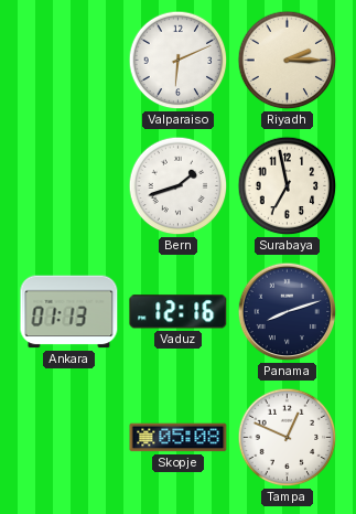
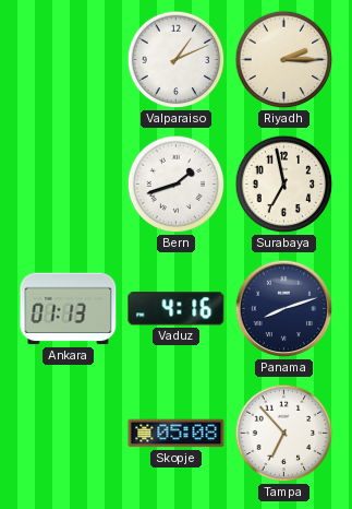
Valparaiso: 6:11 -> 1:11
Vaduz: 12:16 -> 4:16
Tampa: 12:49 -> 6:53
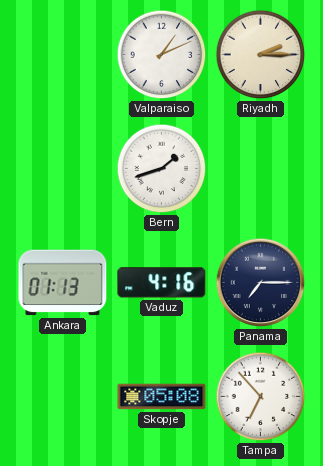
Surabaya: 6:58 -> none
Panama: 8:12 -> 7:15
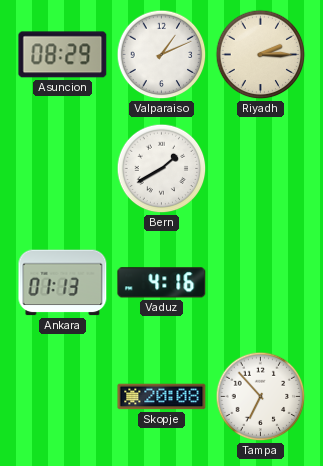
Asuncion: none -> 08:29
Bern: 1:42 -> 1:40
Panama: 7:15 -> none
Skopje: 05:08 -> 20:08
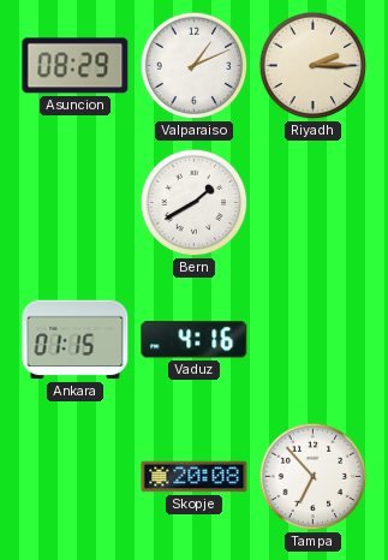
Ankara: 01:13 -> 01:15
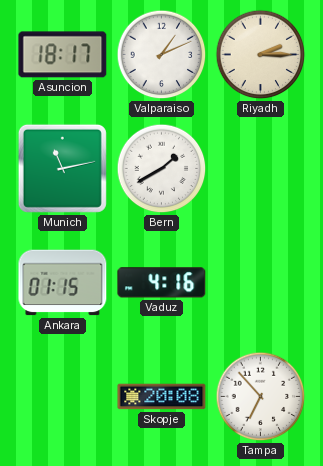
Asuncion: 08:29 -> 18:17
Munich: none -> 11:13
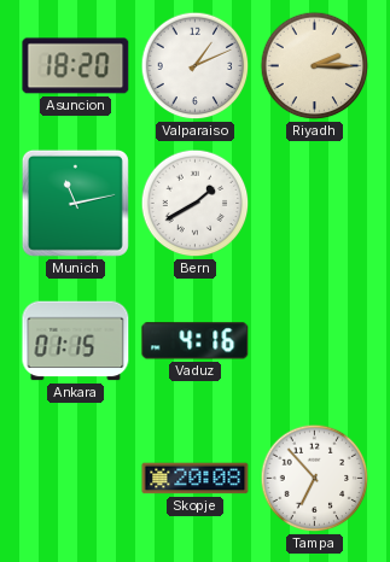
Asuncion: 18:17 -> 18:20
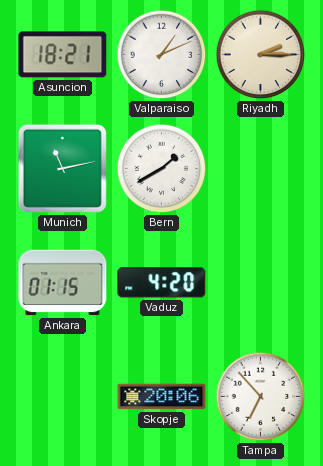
Asuncion: 18:20 -> 18:21
Vaduz: 4:16 -> 4:20
Skopje: 20:08 -> 20:06
